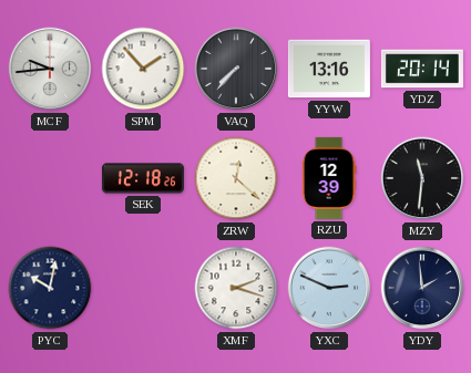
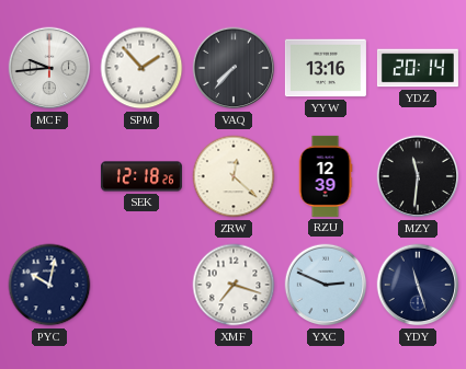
XMF: 2:18 -> 7:18
YDY: 1:59 -> 11:27
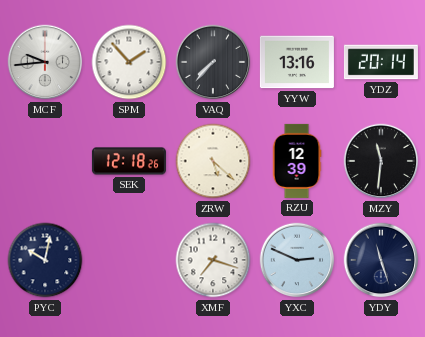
ZRW: 12:22 -> 5:22
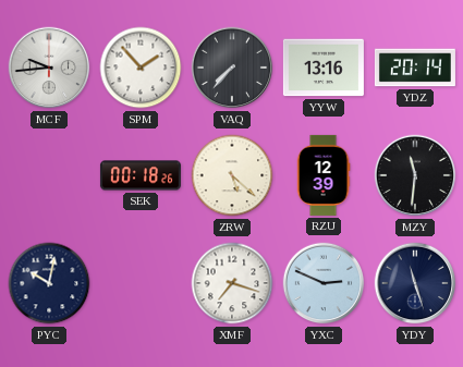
SEK: 12:18 -> 00:18
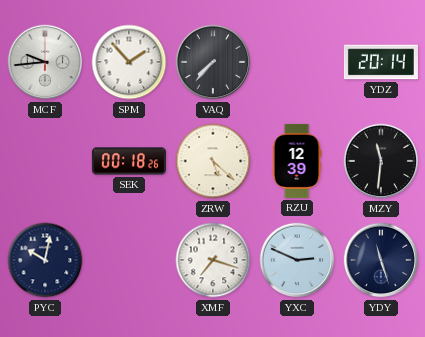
YYW: 13:16 -> none
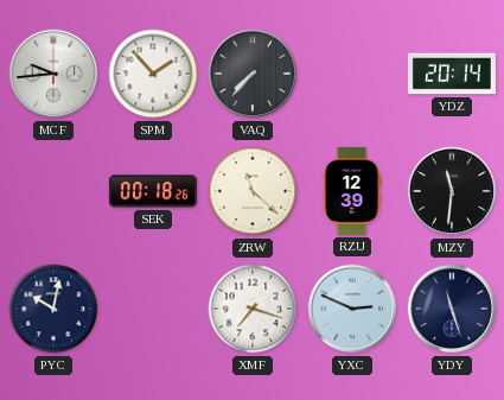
ZRW: 5:22 -> 11:22
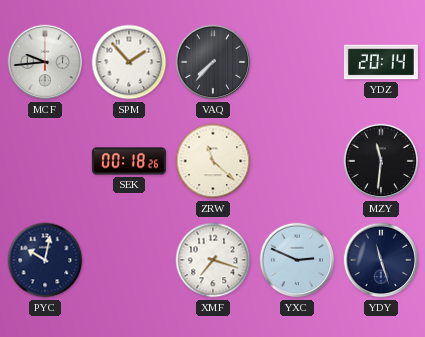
RZU: 12:39 -> none
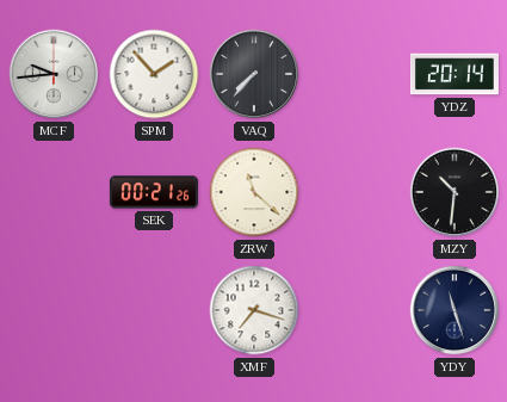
SEK: 00:18 -> 00:21
MZY: 11:31 -> 10:31
PYC: 10:02 -> none
YXC: 2:49 -> none
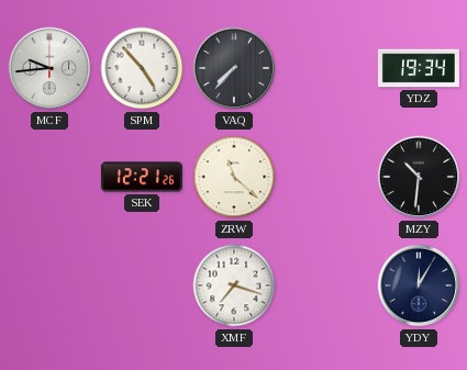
SPM: 1:53 -> 4:53
YDZ: 20:14 -> 19:34
SEK: 00:21 -> 12:21
YDY: 11:27 -> 12:05
